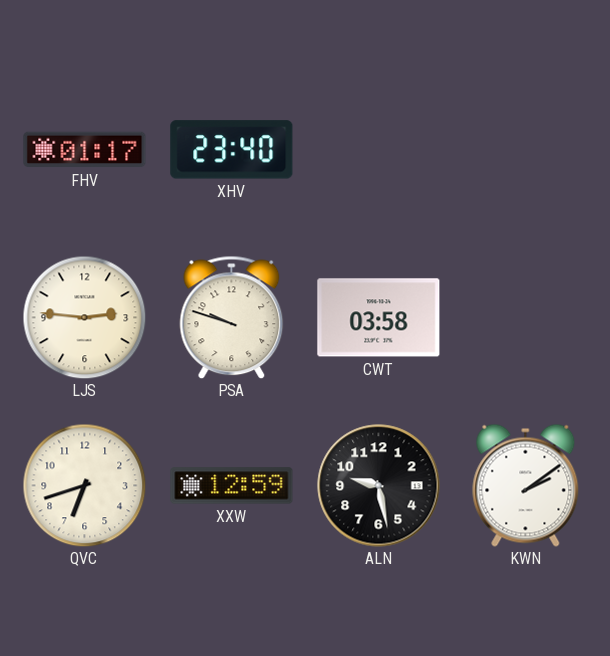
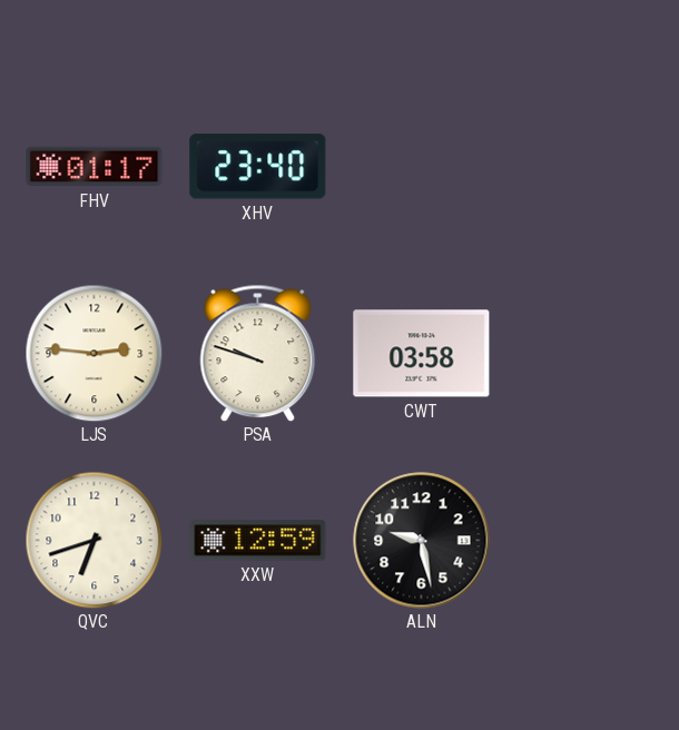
KWN: 2:09 -> none
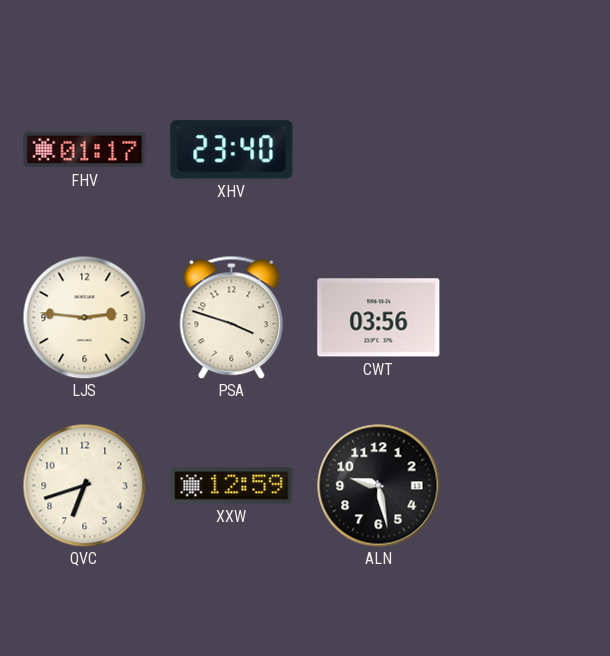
PSA: 9:48 -> 3:48
CWT: 03:58 -> 03:56
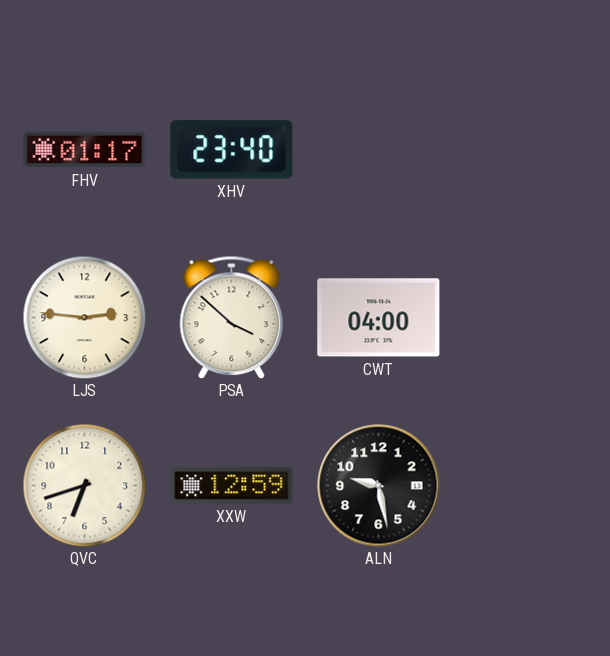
PSA: 3:48 -> 3:52
CWT: 03:56 -> 04:00
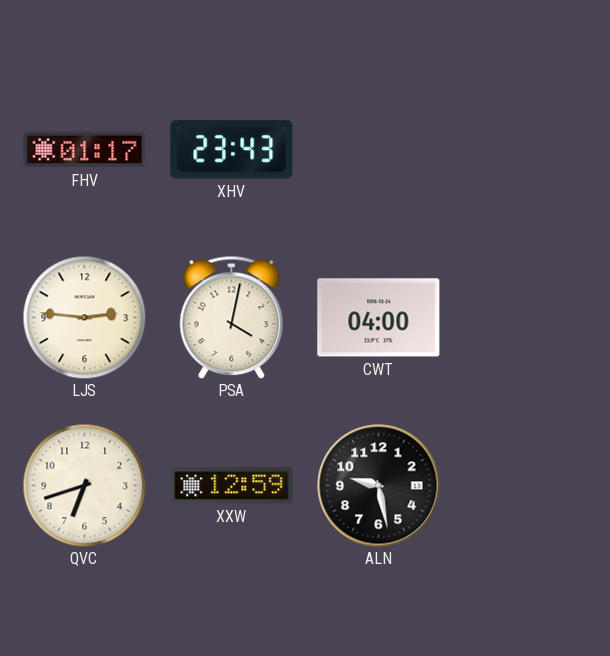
XHV: 23:40 -> 23:43
PSA: 3:52 -> 4:02
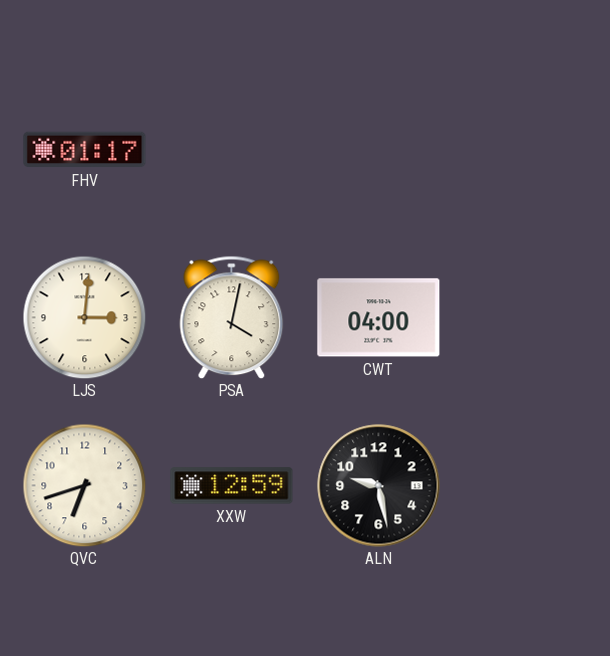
XHV: 23:43 -> none
LJS: 2:46 -> 3:01
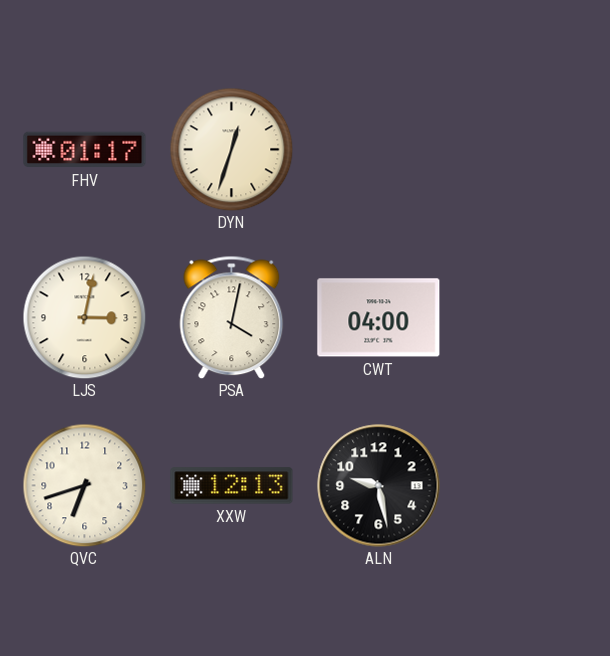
DYN: none -> 12:33
LJS: 3:01 -> 3:02
XXW: 12:59 -> 12:13
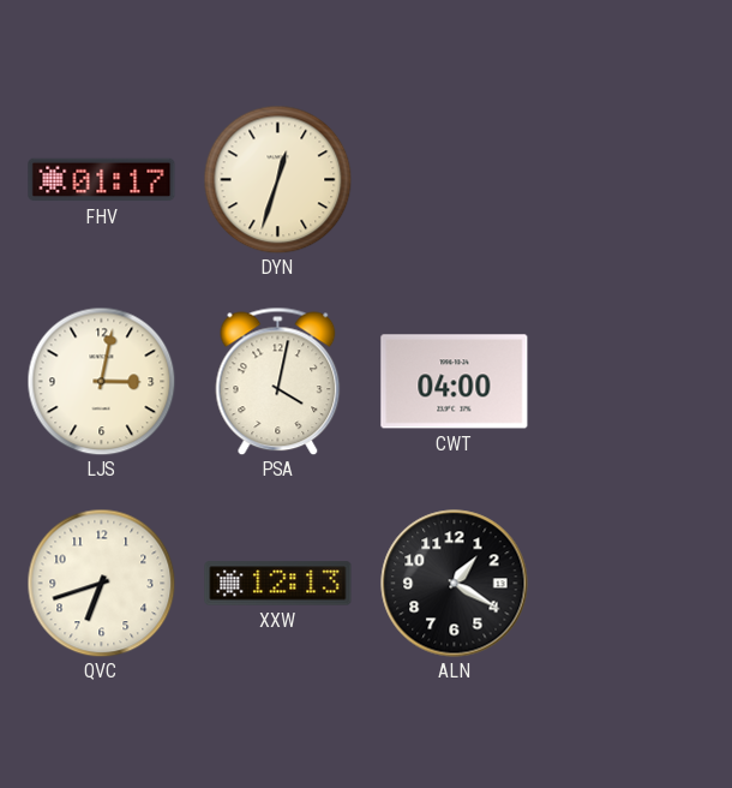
ALN: 9:28 -> 1:20
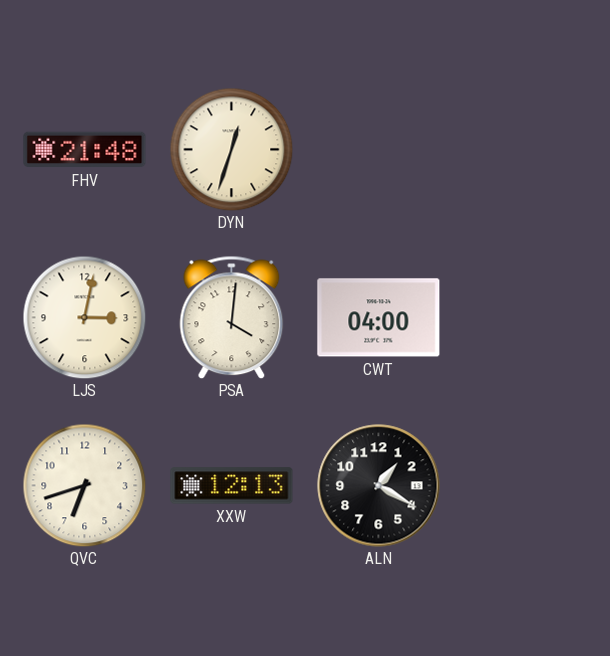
FHV: 01:17 -> 21:48
PSA: 4:02 -> 4:01
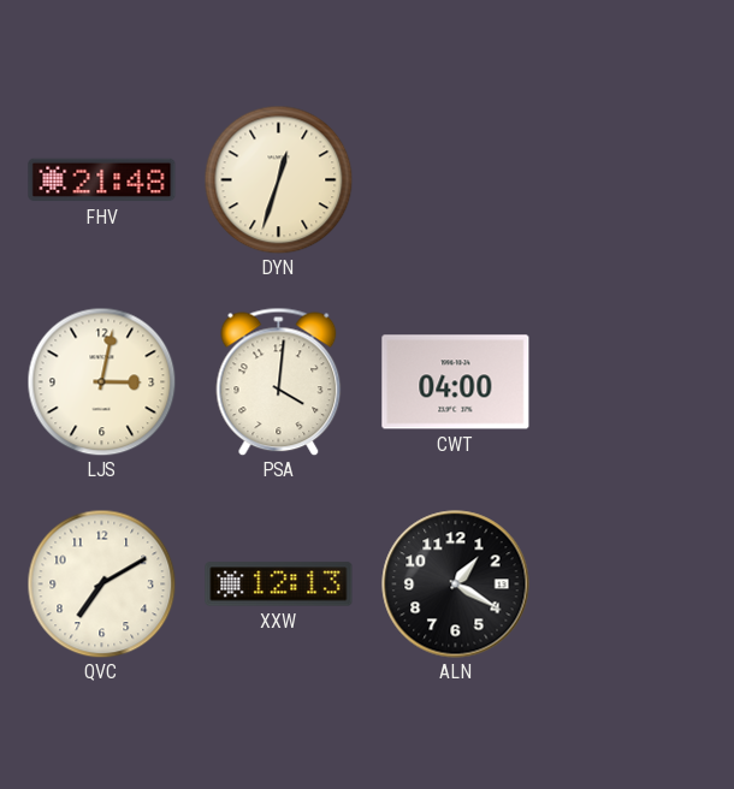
QVC: 6:42 -> 7:10
